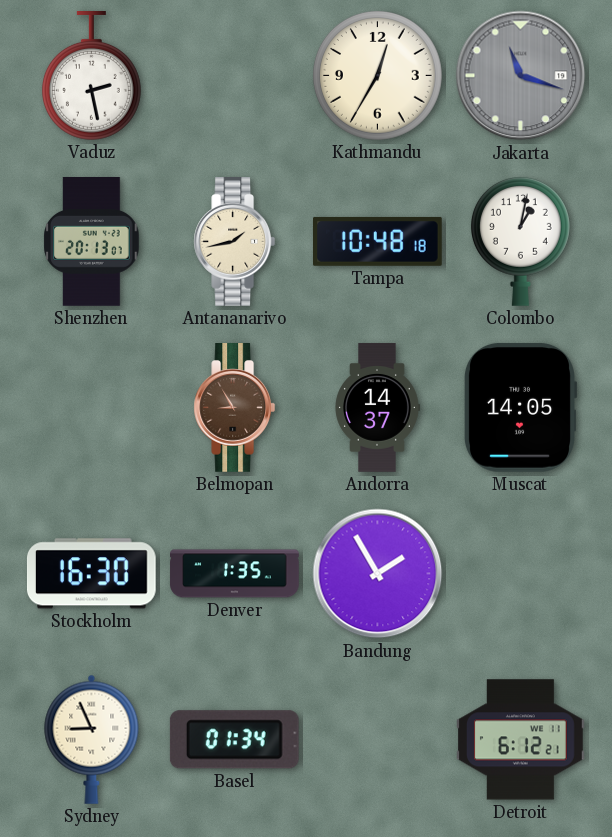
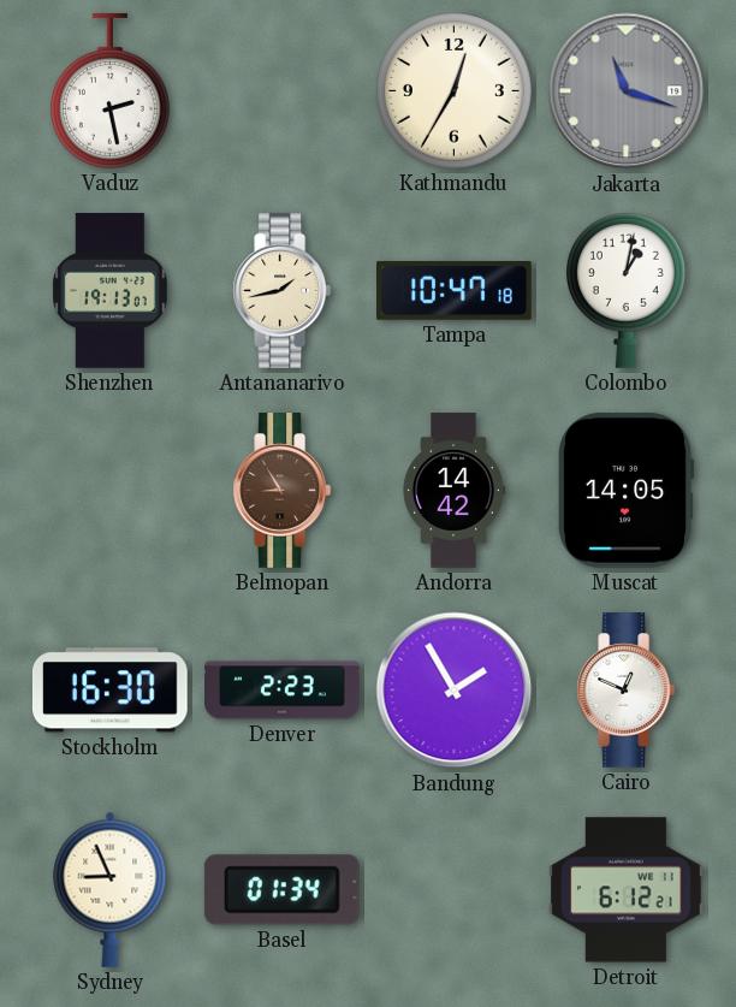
Shenzhen: 20:13 -> 19:13
Tampa: 10:48 -> 10:47
Andorra: 14:37 -> 14:42
Denver: 1:35 -> 2:23
Cairo: none -> 12:49
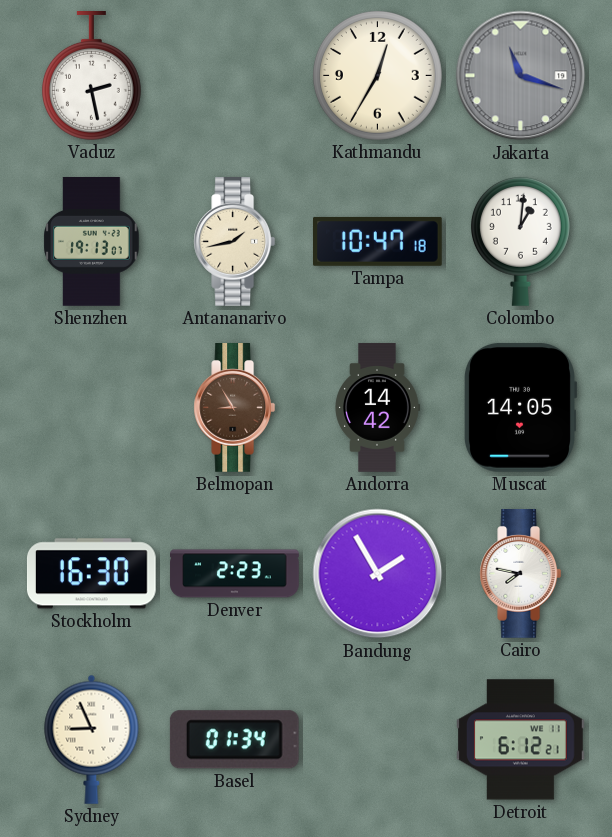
Colombo: 1:02 -> 1:01
Cairo: 12:49 -> 7:47
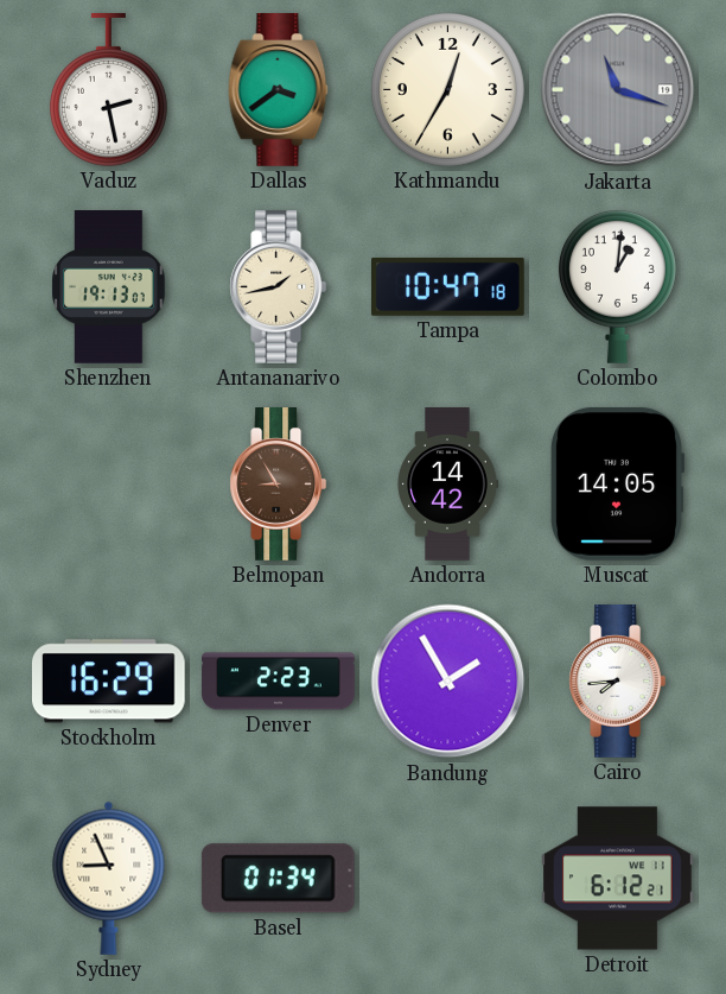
Dallas: none -> 3:39
Stockholm: 16:30 -> 16:29
Cairo: 7:47 -> 7:44
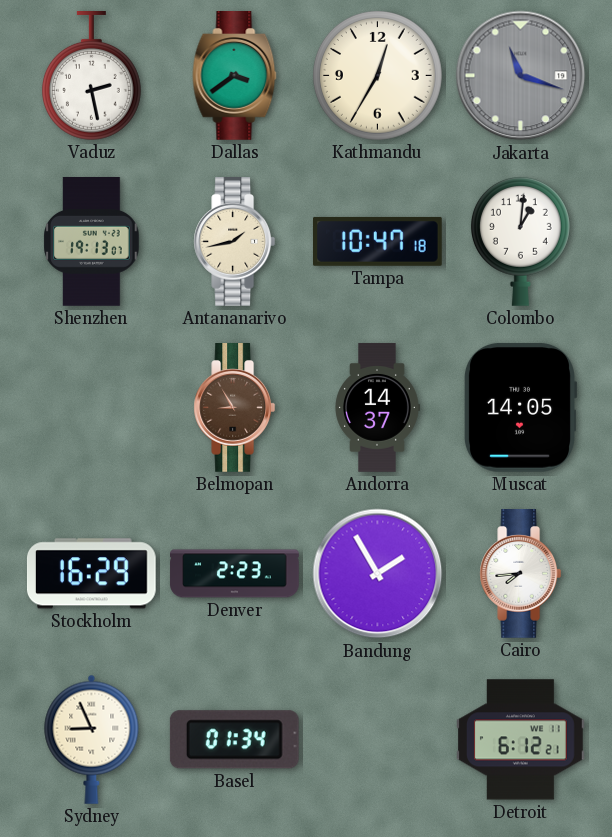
Andorra: 14:42 -> 14:37
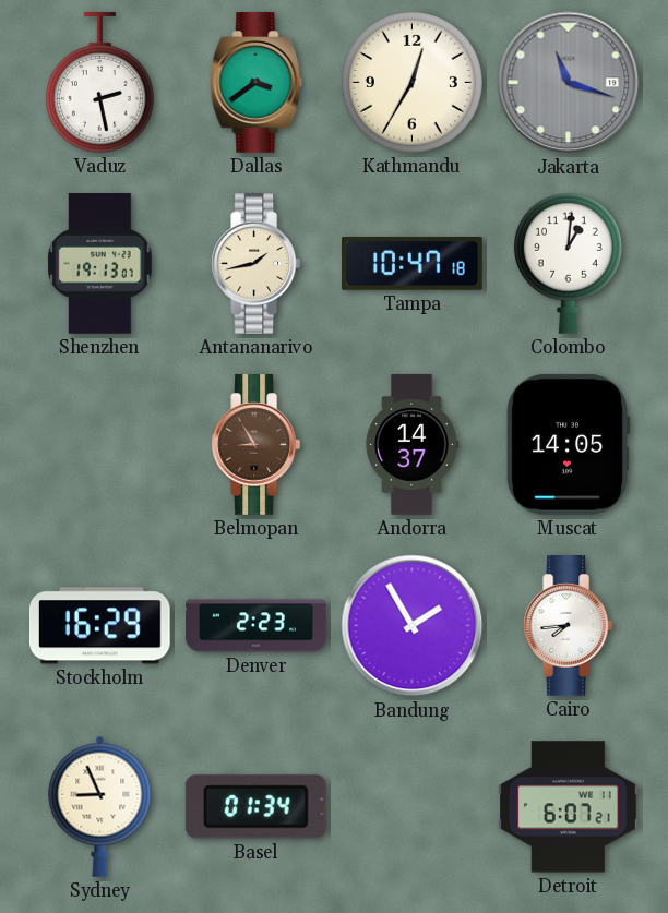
Detroit: 6:12 -> 6:07
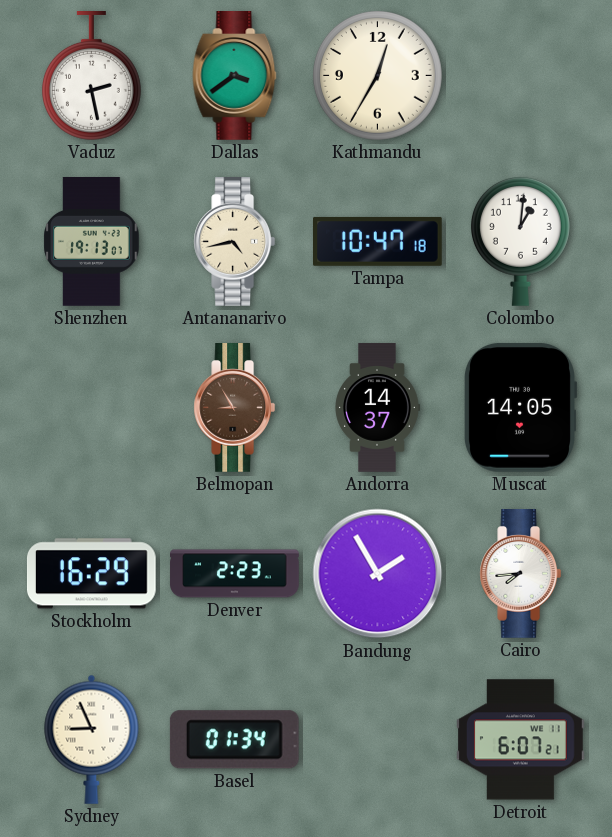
Jakarta: 11:18 -> none
Antananarivo: 1:43 -> 4:43
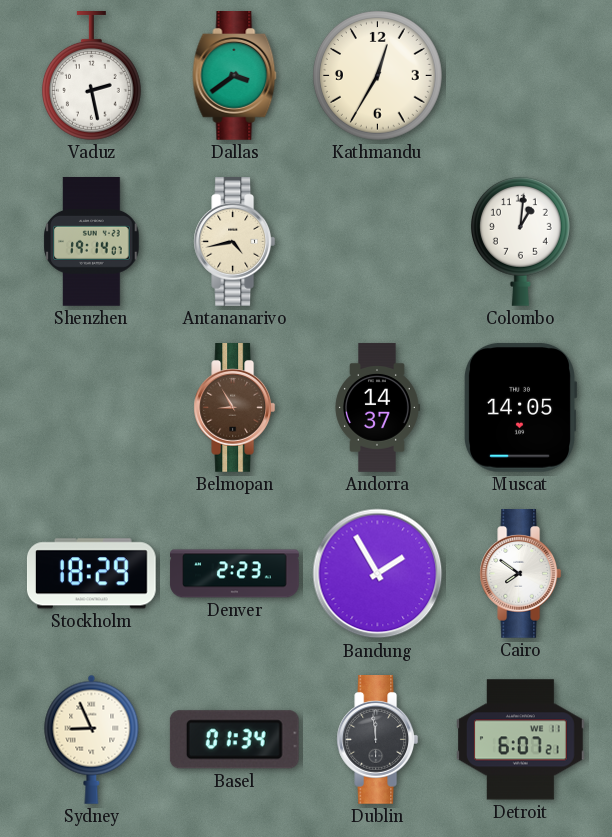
Shenzhen: 19:13 -> 19:14
Tampa: 10:47 -> none
Stockholm: 16:29 -> 18:29
Cairo: 7:44 -> 7:51
Dublin: none -> 11:59
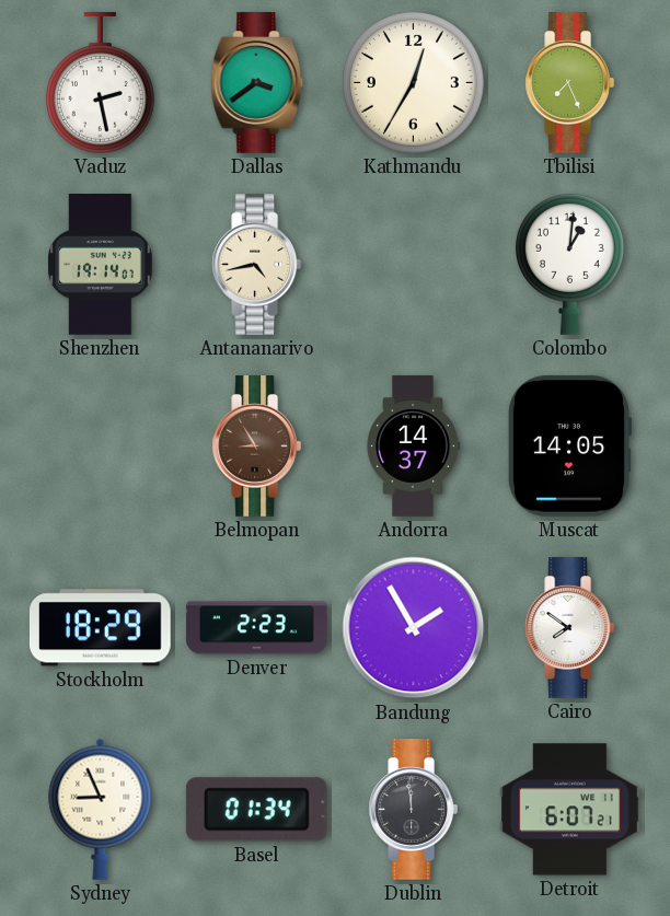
Tbilisi: none -> 7:26
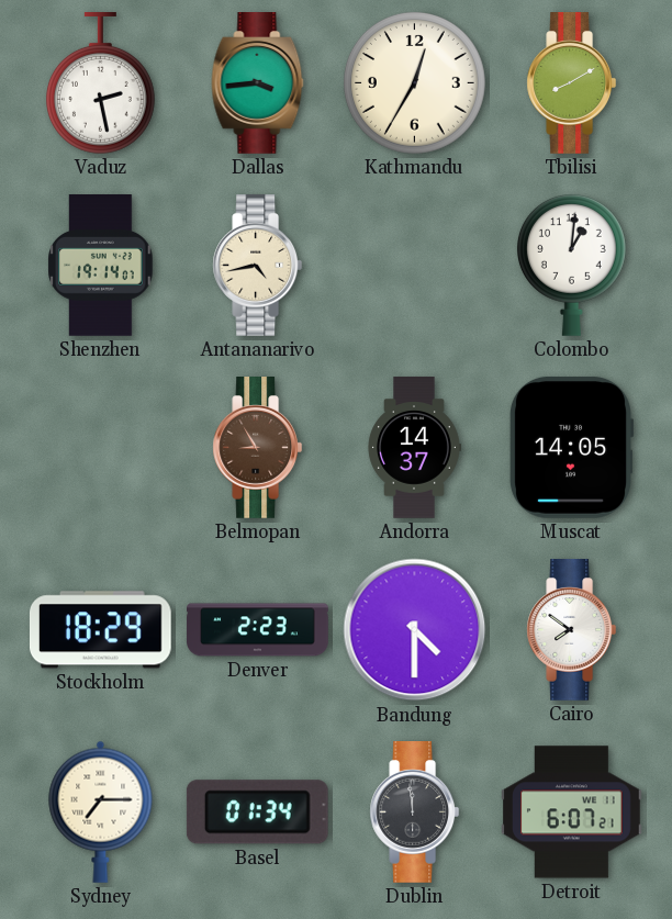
Dallas: 3:39 -> 3:44
Tbilisi: 7:26 -> 8:10
Bandung: 1:55 -> 4:30
Sydney: 8:56 -> 7:15
